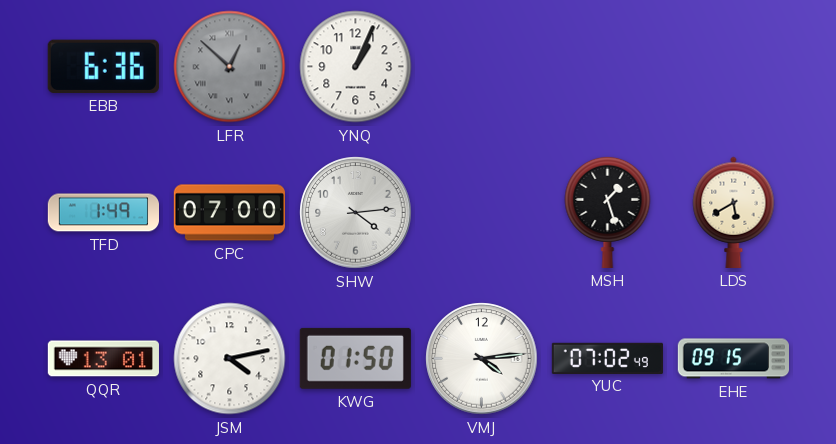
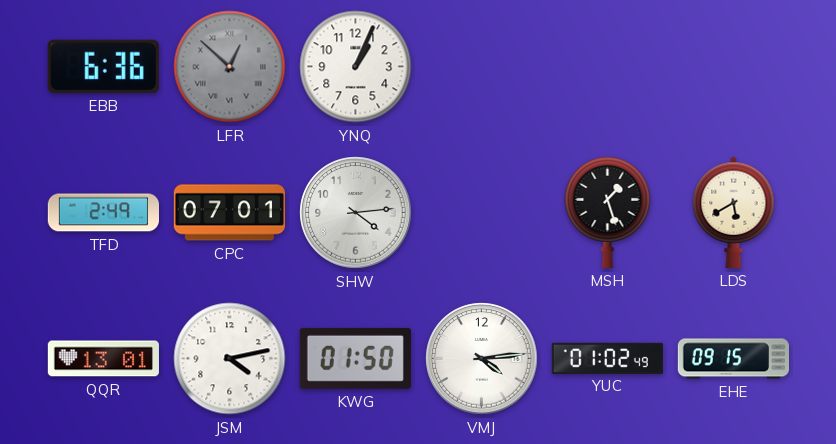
TFD: 1:49 -> 2:49
CPC: 07:00 -> 07:01
YUC: 07:02 -> 01:02
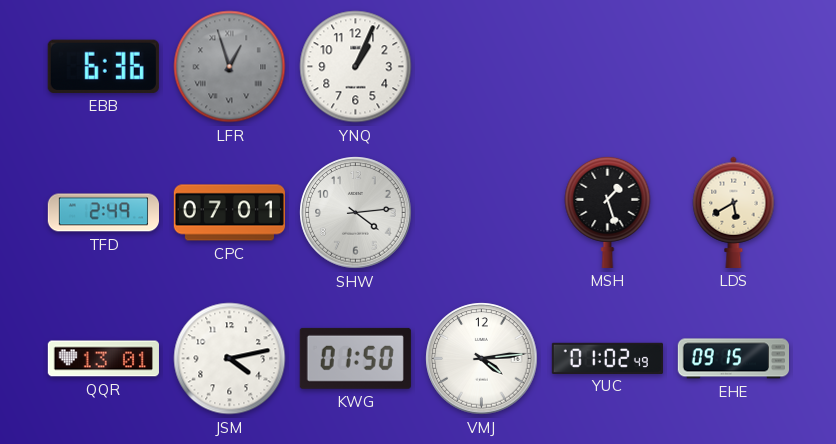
LFR: 12:52 -> 12:57
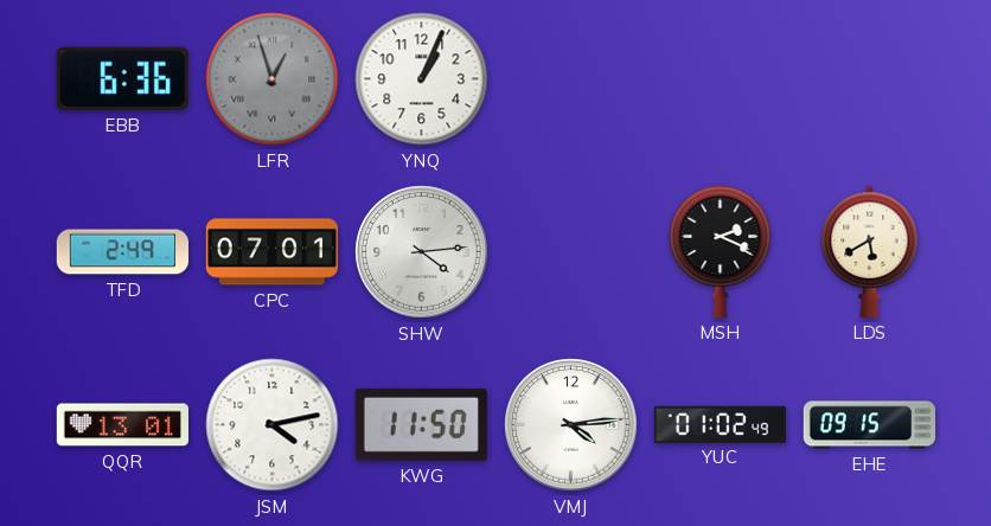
MSH: 1:27 -> 2:19
KWG: 01:50 -> 11:50
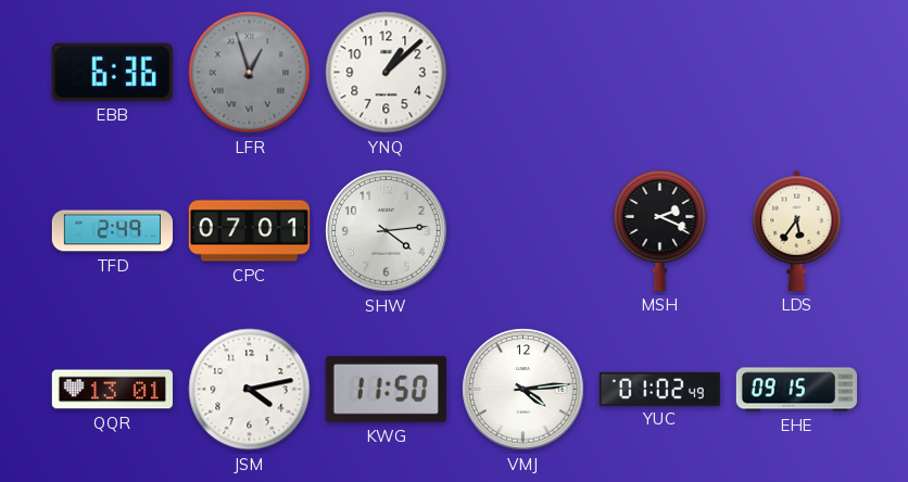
YNQ: 1:04 -> 1:08
LDS: 5:40 -> 5:36
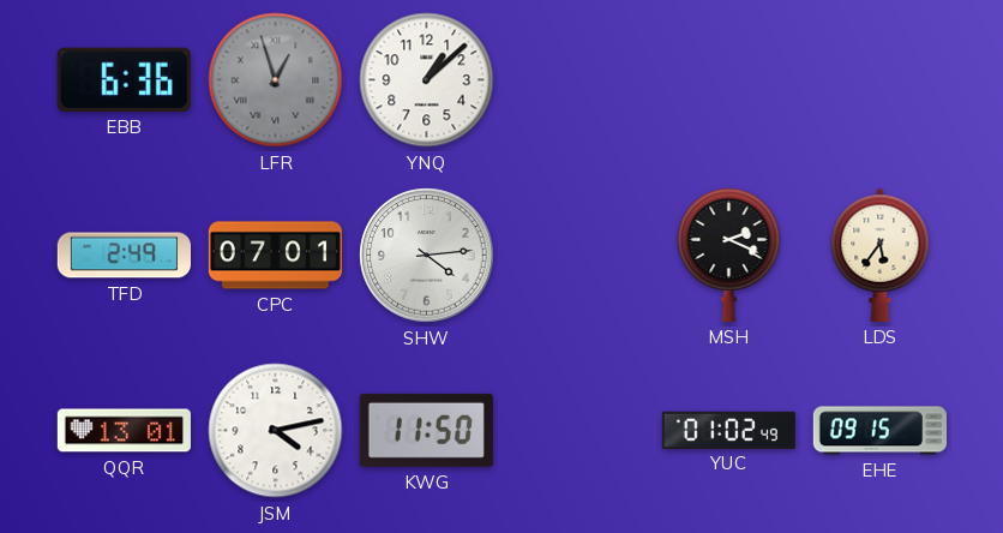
VMJ: 4:14 -> none
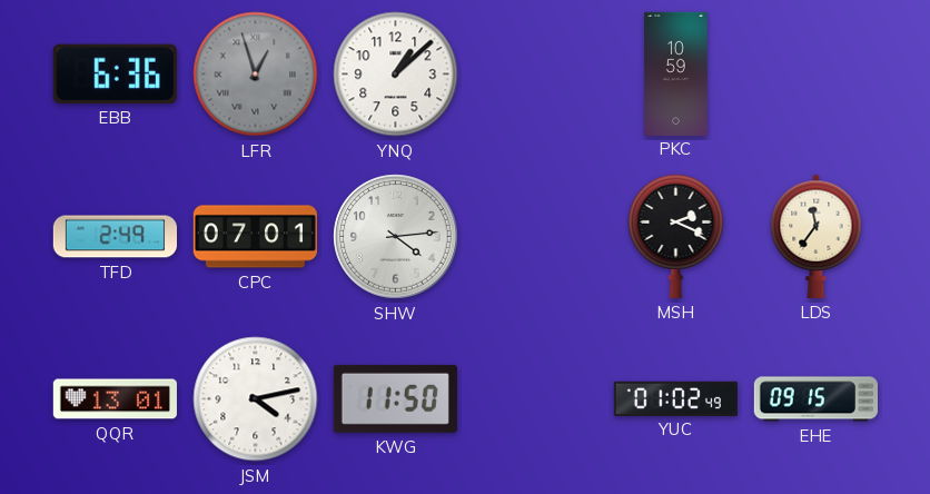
PKC: none -> 10:59
LDS: 5:36 -> 11:36
